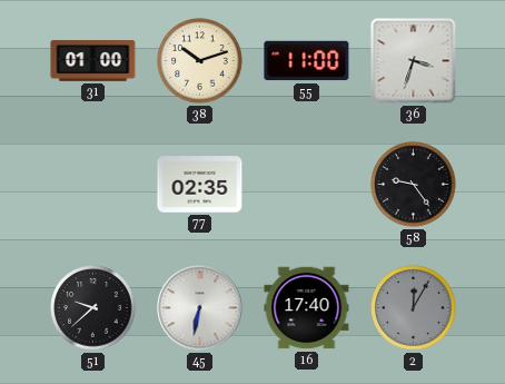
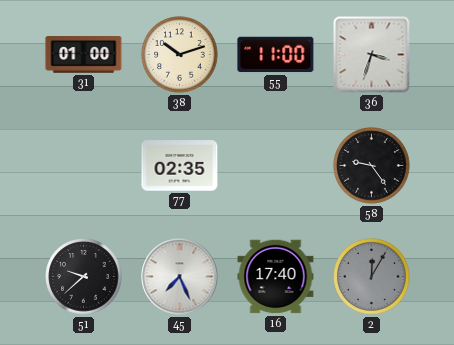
45: 6:32 -> 7:26
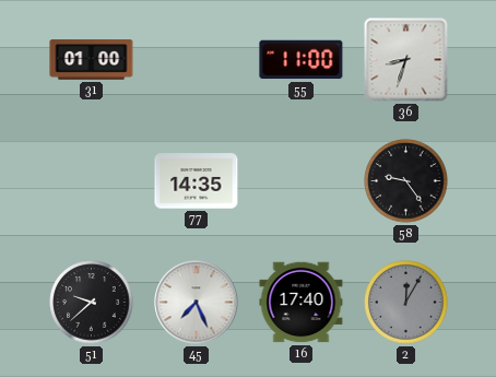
38: 10:12 -> none
36: 3:33 -> 8:33
77: 02:35 -> 14:35
